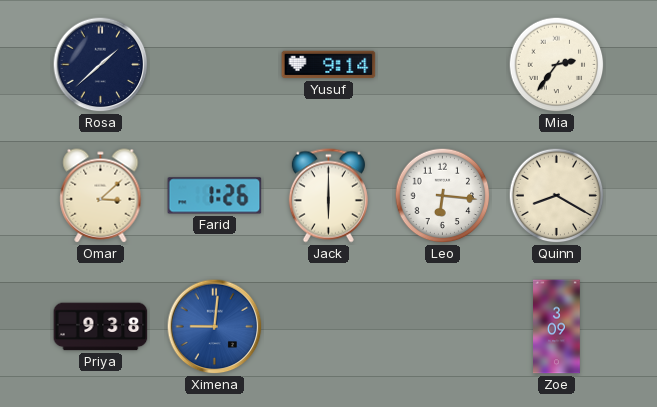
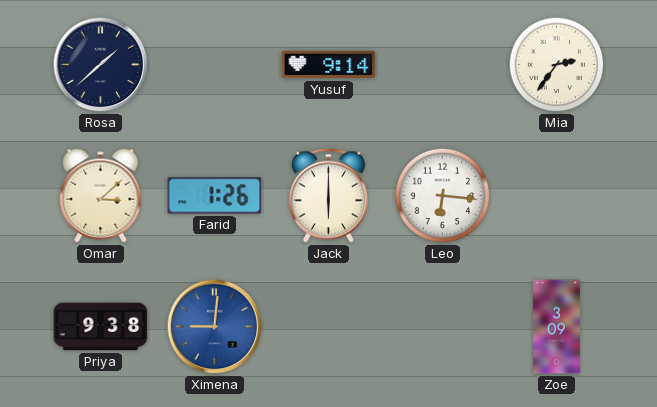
Quinn: 8:20 -> none
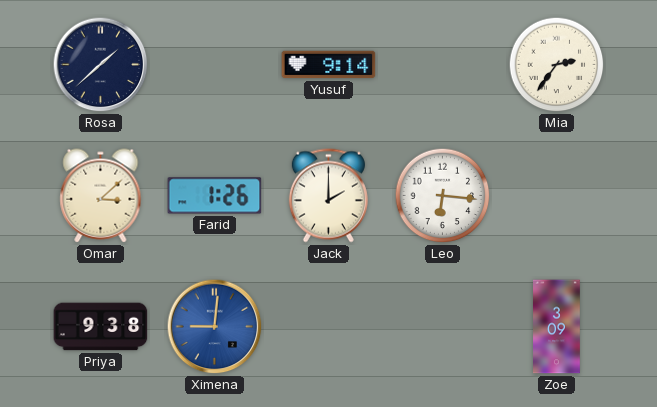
Jack: 6:00 -> 2:00
